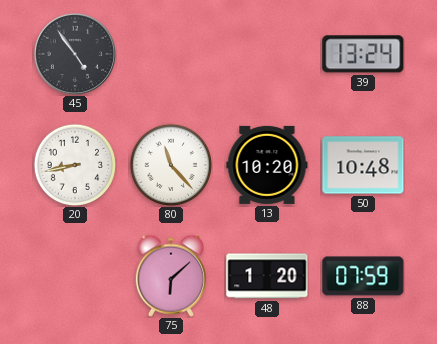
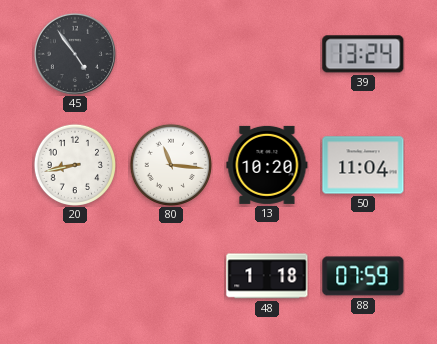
80: 11:23 -> 11:16
50: 10:48 -> 11:04
75: 6:08 -> none
48: 1:20 -> 1:18
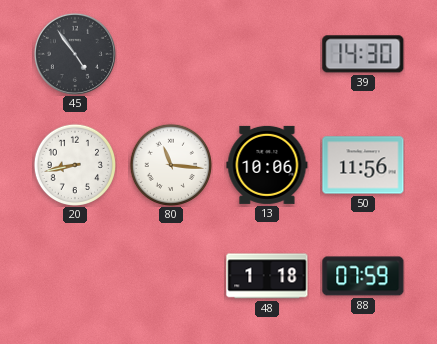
39: 13:24 -> 14:30
13: 10:20 -> 10:06
50: 11:04 -> 11:56
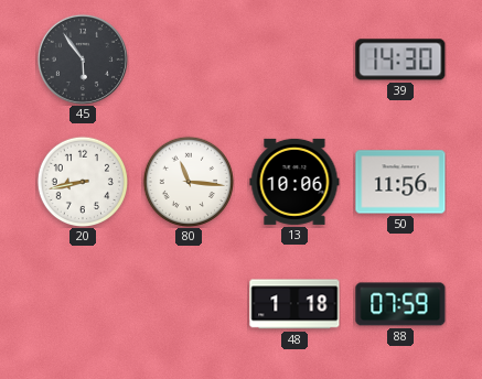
45: 4:54 -> 5:54
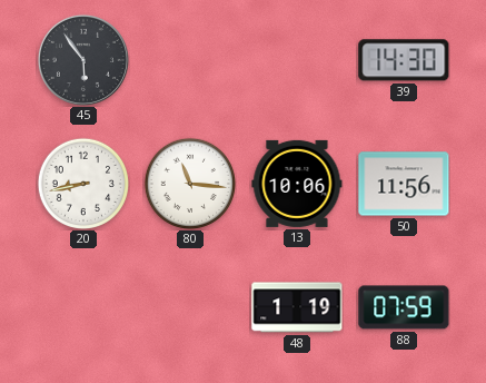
48: 1:18 -> 1:19
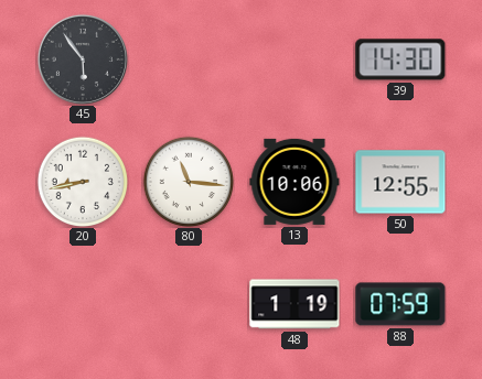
50: 11:56 -> 12:55
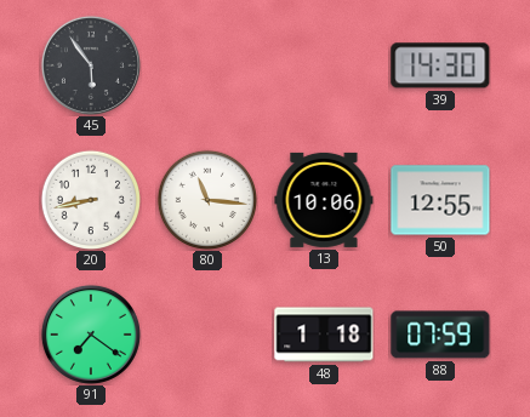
91: none -> 7:21
48: 1:19 -> 1:18
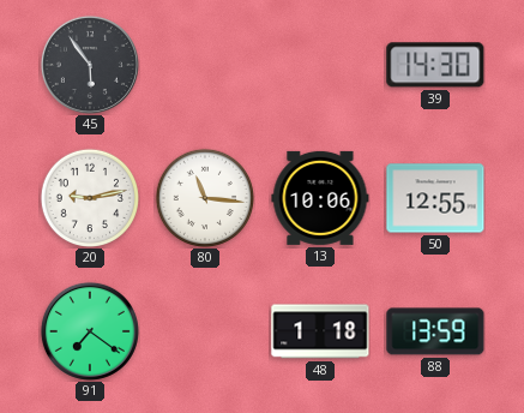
20: 8:43 -> 9:13
88: 07:59 -> 13:59
